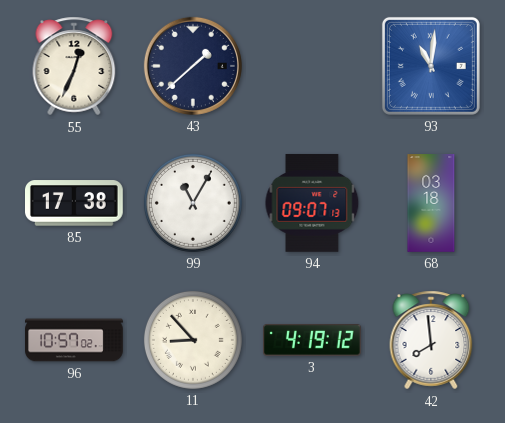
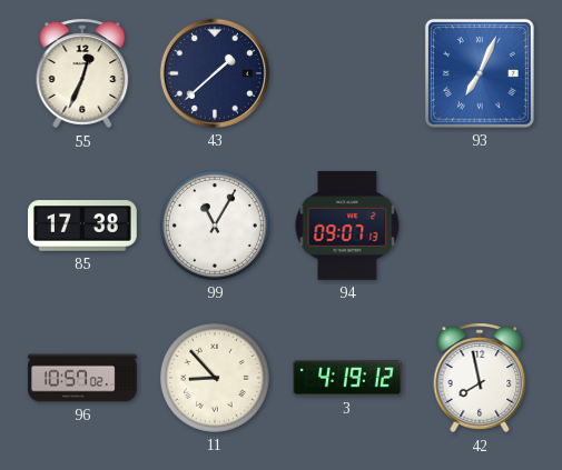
93: 11:01 -> 7:04
68: 03:18 -> none
42: 7:59 -> 7:58
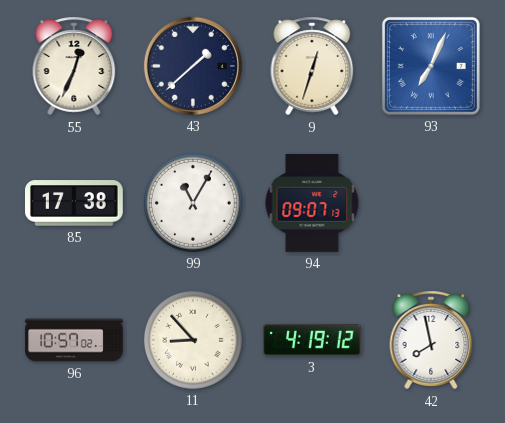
9: none -> 12:33
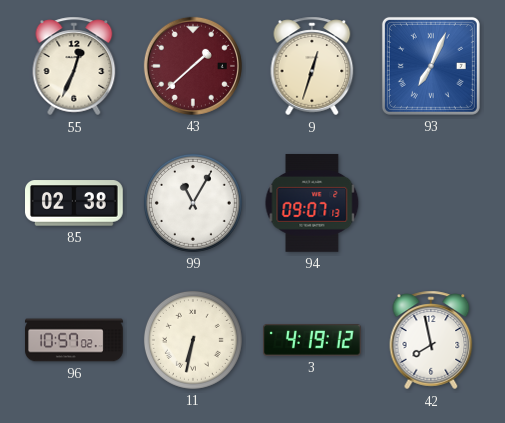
43 dial: navy -> burgundy
85: 17:38 -> 02:38
11: 8:53 -> 6:32
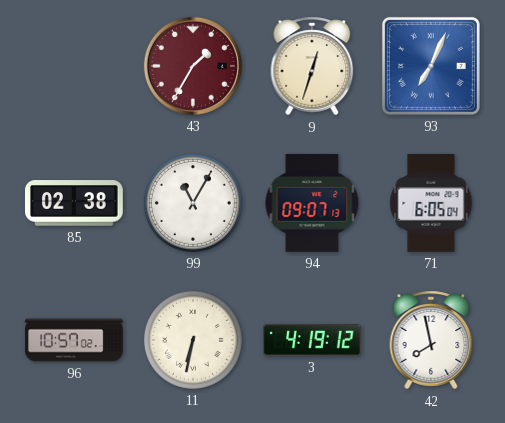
55: 12:34 -> none
43: 1:38 -> 1:35
71: none -> 6:05
